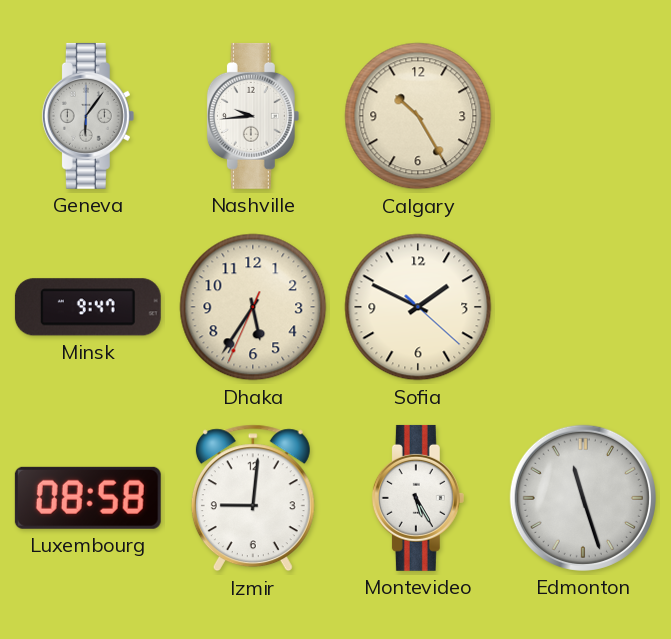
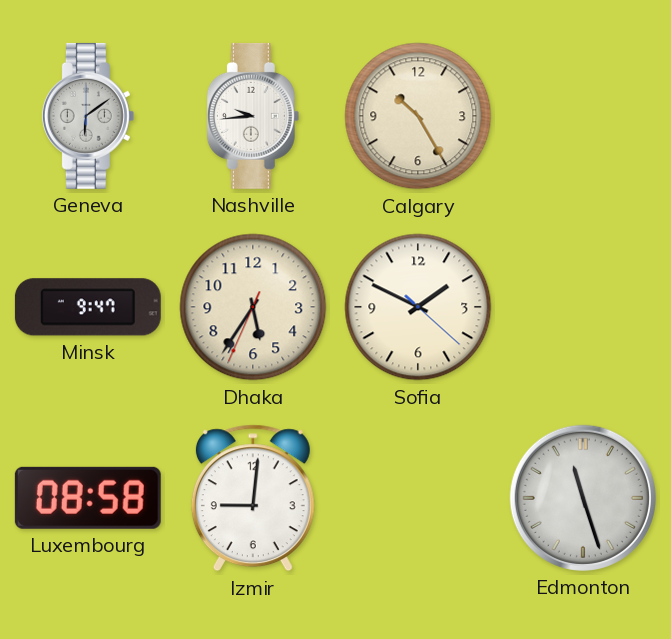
Geneva: 6:06 -> 6:09
Montevideo: 5:25 -> none
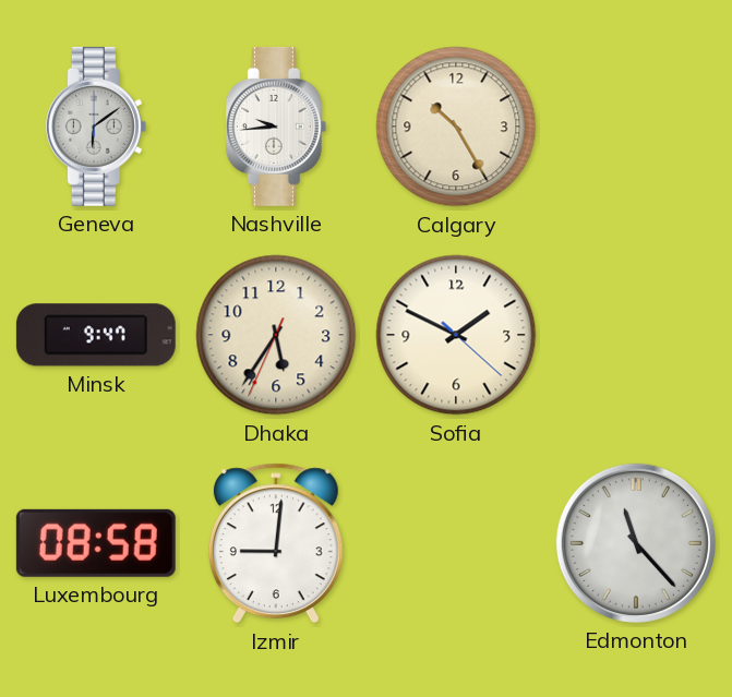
Edmonton: 11:27 -> 11:23
